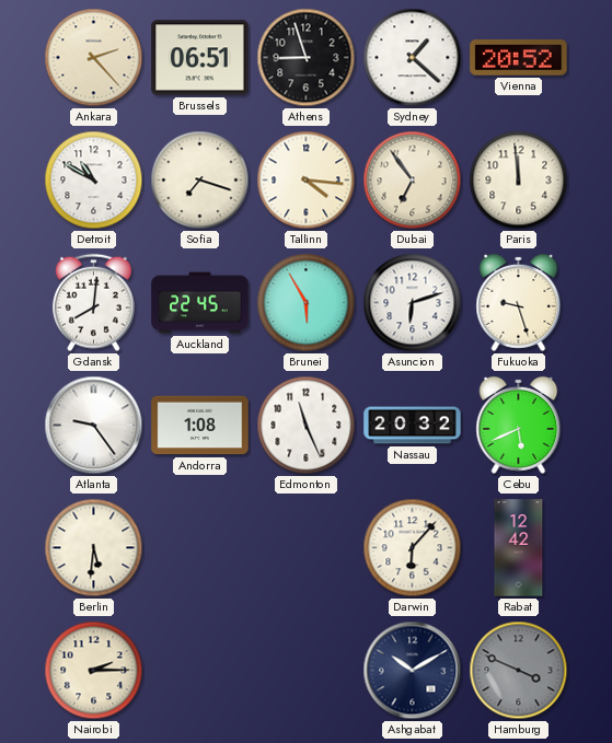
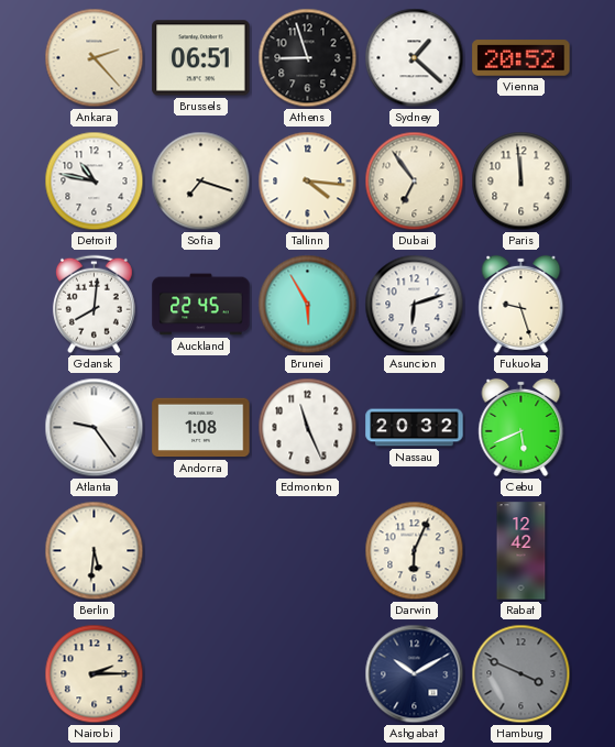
Detroit: 10:50 -> 10:47
Darwin: 6:07 -> 6:04
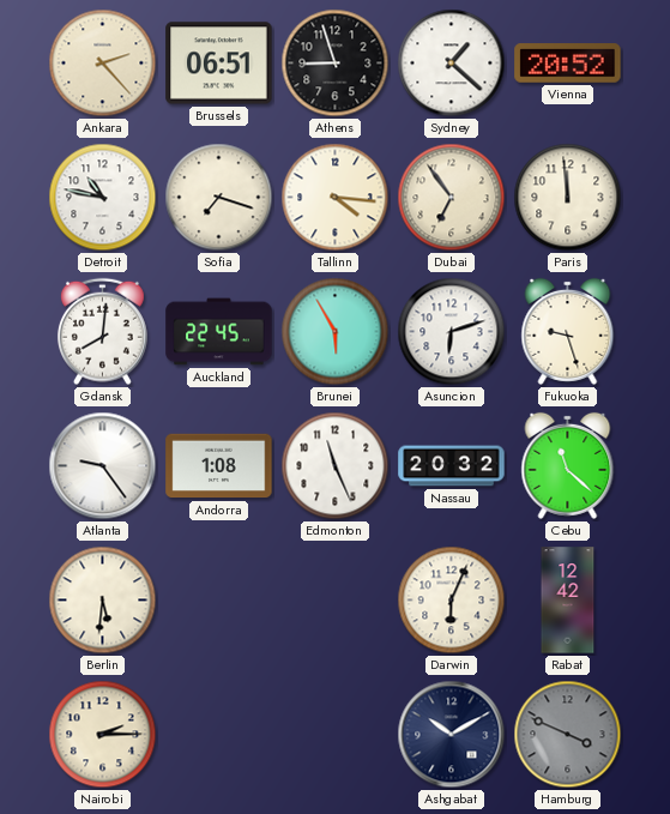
Cebu: 5:41 -> 11:22
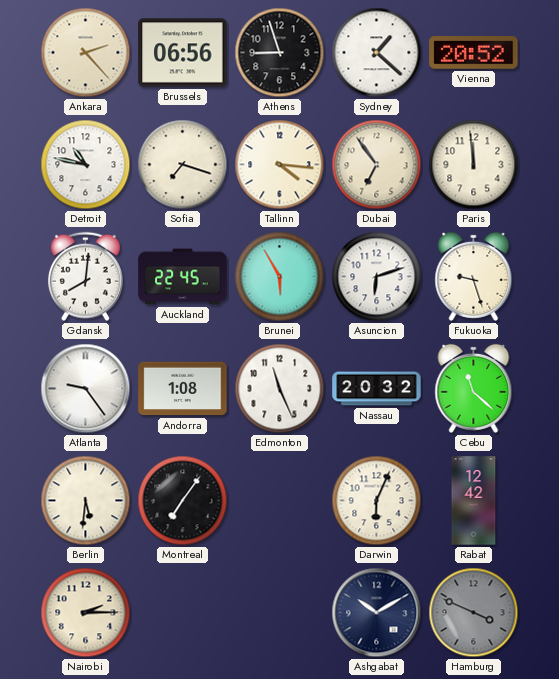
Brussels: 06:51 -> 06:56
Montreal: none -> 7:06
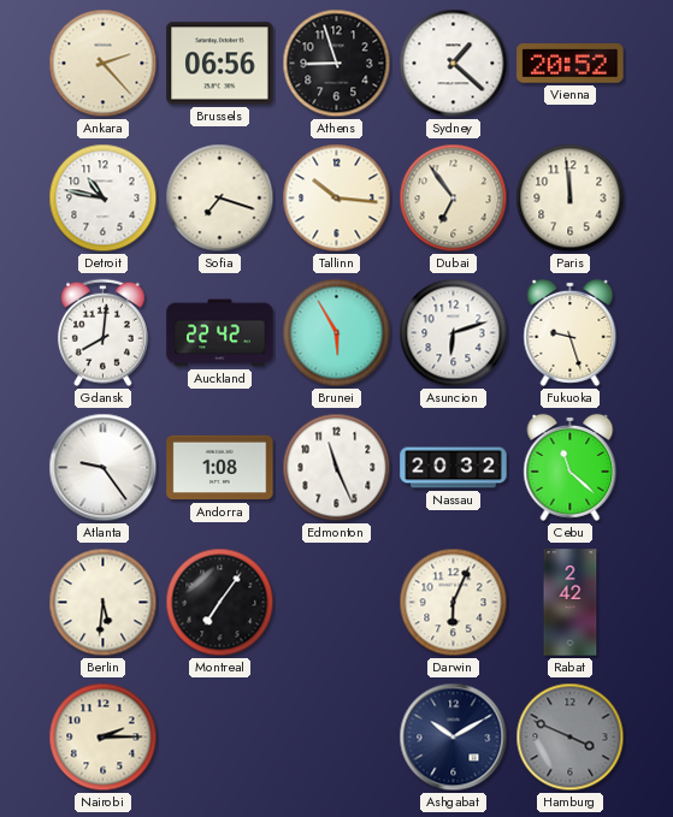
Tallinn: 4:16 -> 10:16
Auckland: 22:45 -> 22:42
Rabat: 12:42 -> 2:42
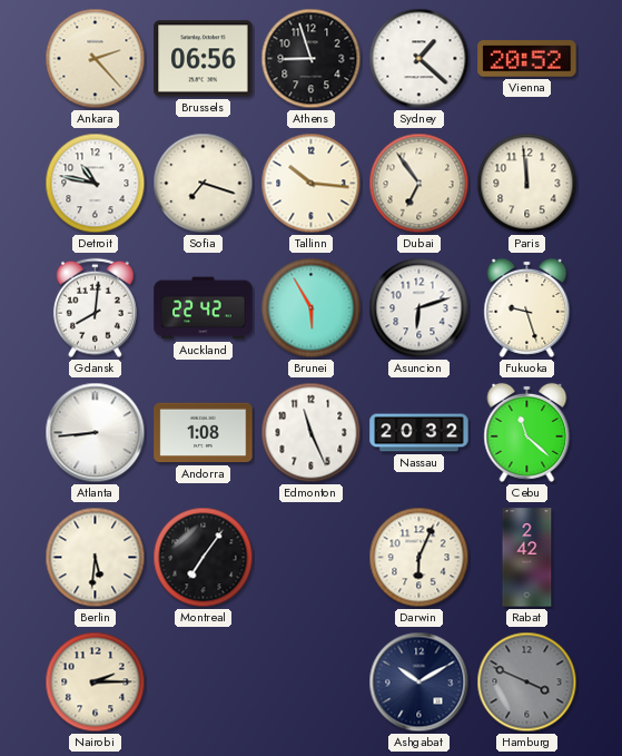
Atlanta: 9:24 -> 8:44
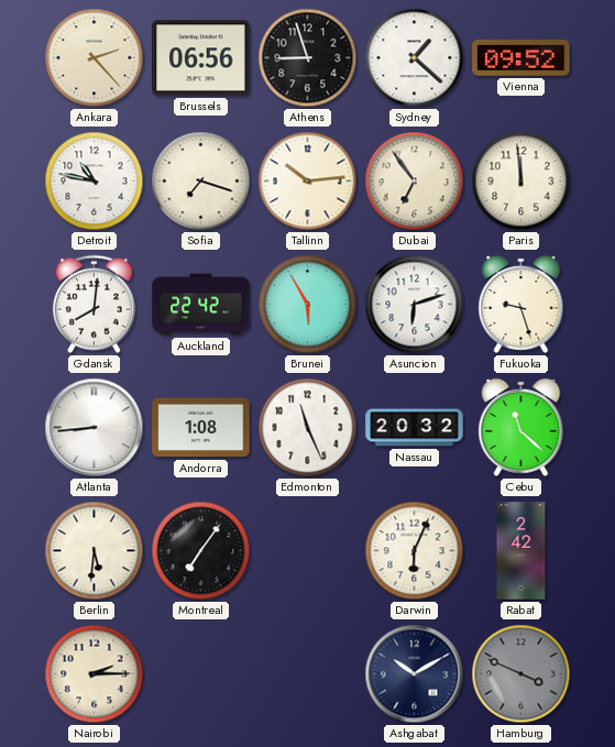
Vienna: 20:52 -> 09:52
Tallinn: 10:16 -> 10:14
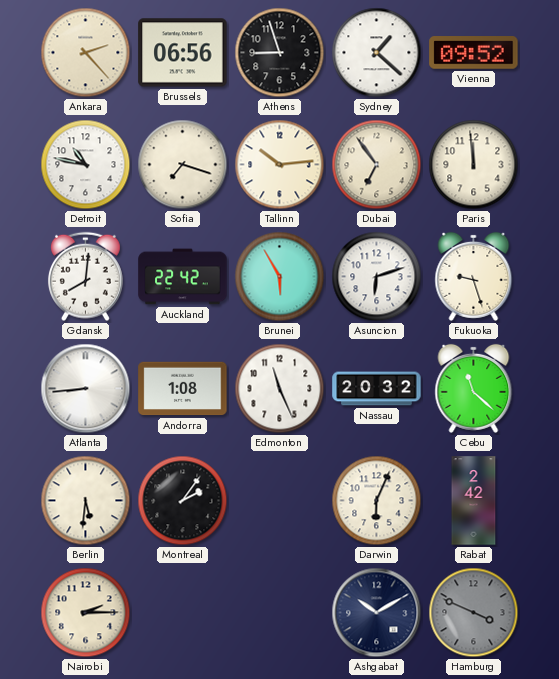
Montreal: 7:06 -> 2:06
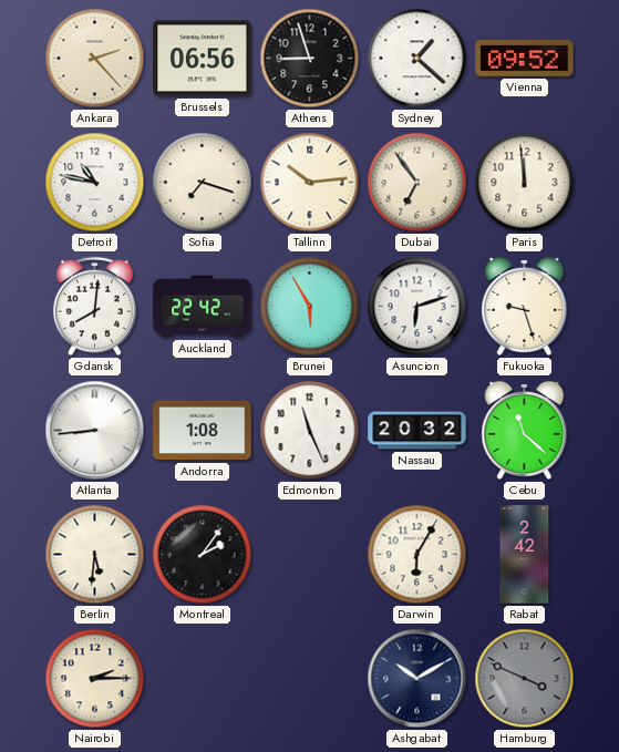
Darwin: 6:04 -> 6:05
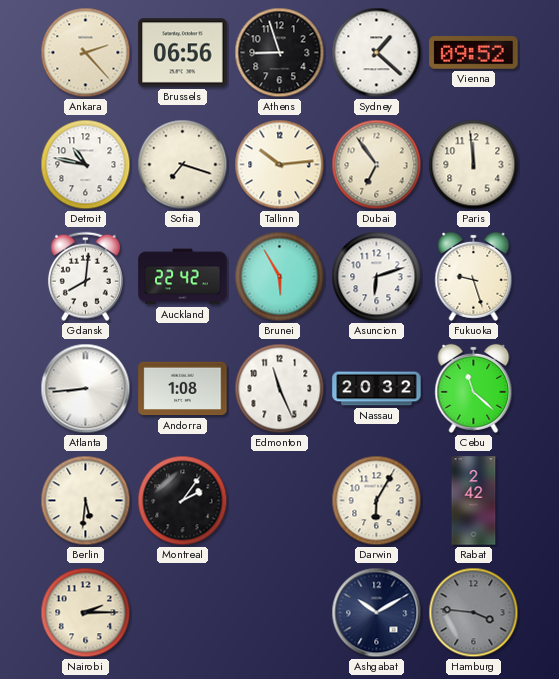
Hamburg: 3:49 -> 3:46
